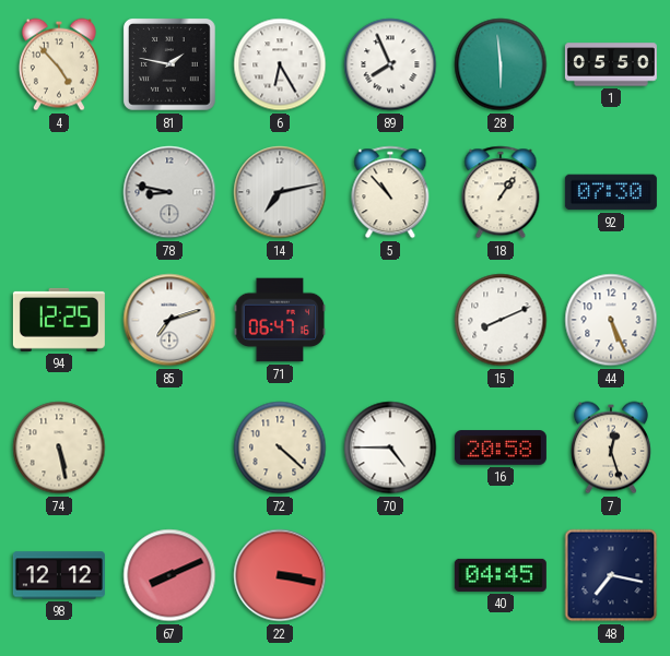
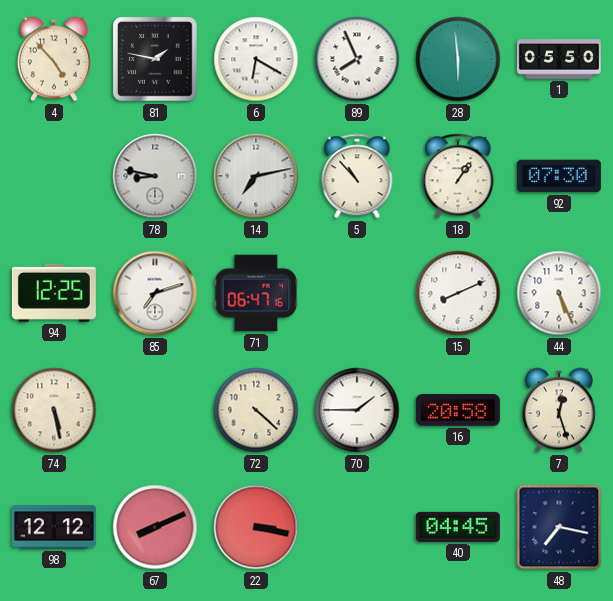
6: 6:25 -> 6:20
70: 4:45 -> 1:45
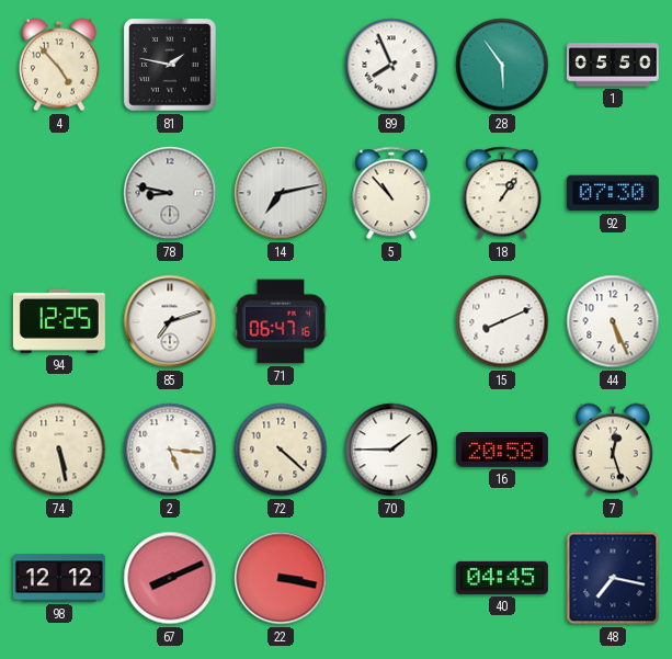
6: 6:20 -> none
28: 5:59 -> 5:54
2: none -> 5:16
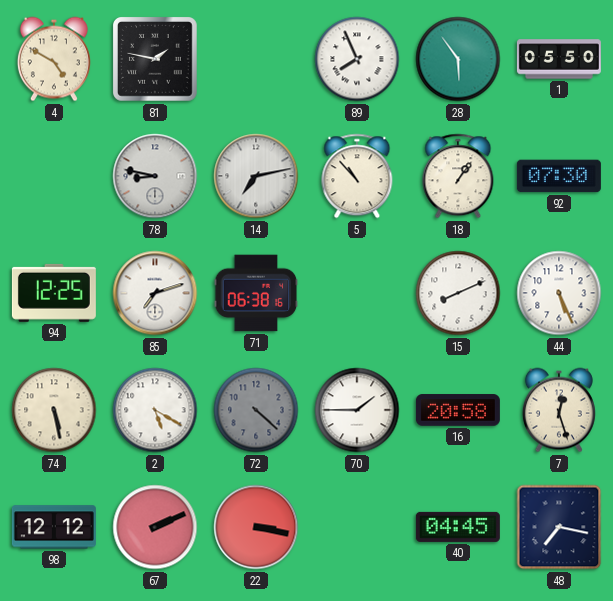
4: 4:53 -> 4:50
71: 06:47 -> 06:38
2: 5:16 -> 5:20
72 dial: cream -> grey
67: 8:11 -> 2:11
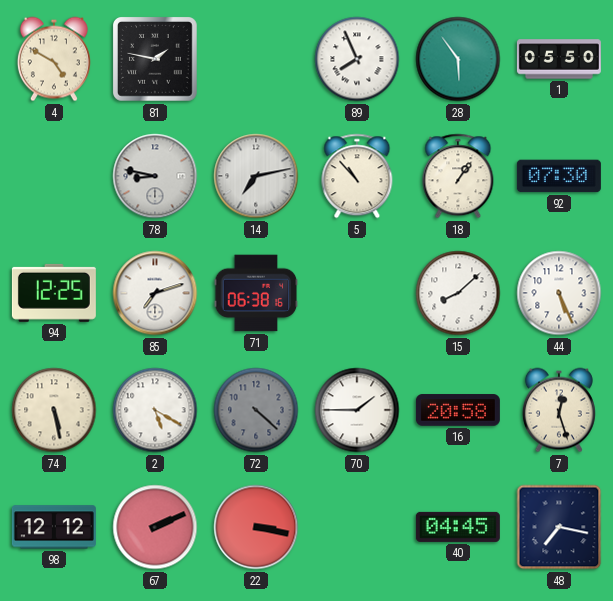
15: 8:11 -> 8:08
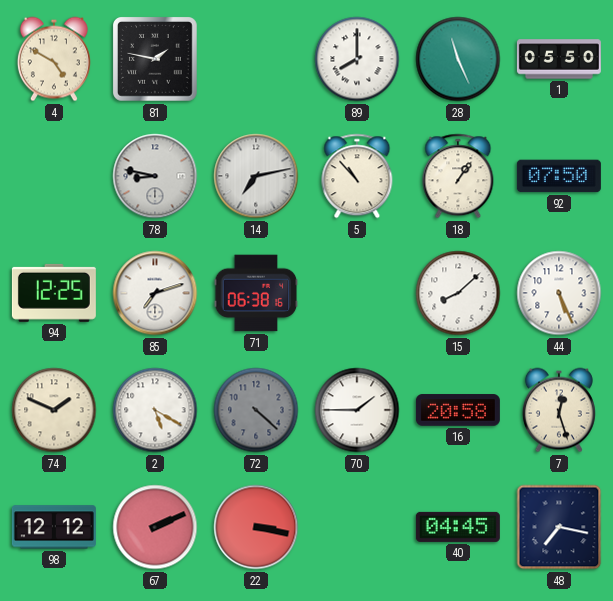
89: 7:56 -> 8:00
28: 5:54 -> 11:26
92: 07:30 -> 07:50
74: 5:28 -> 1:49
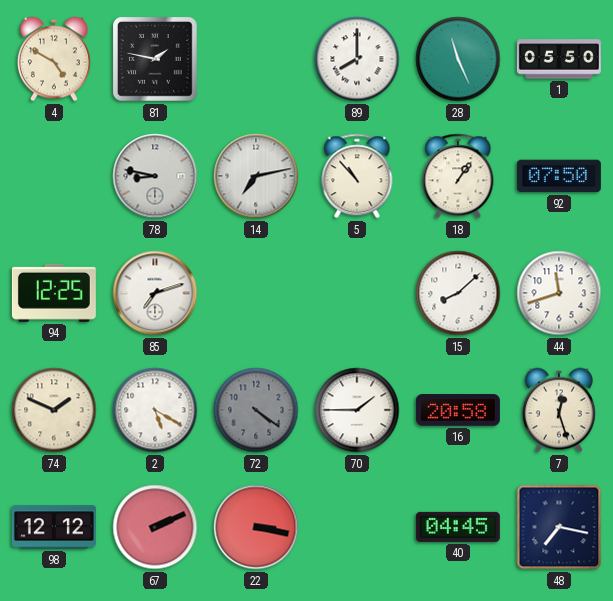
71: 06:38 -> none
44: 5:26 -> 11:42
72: 4:22 -> 4:21
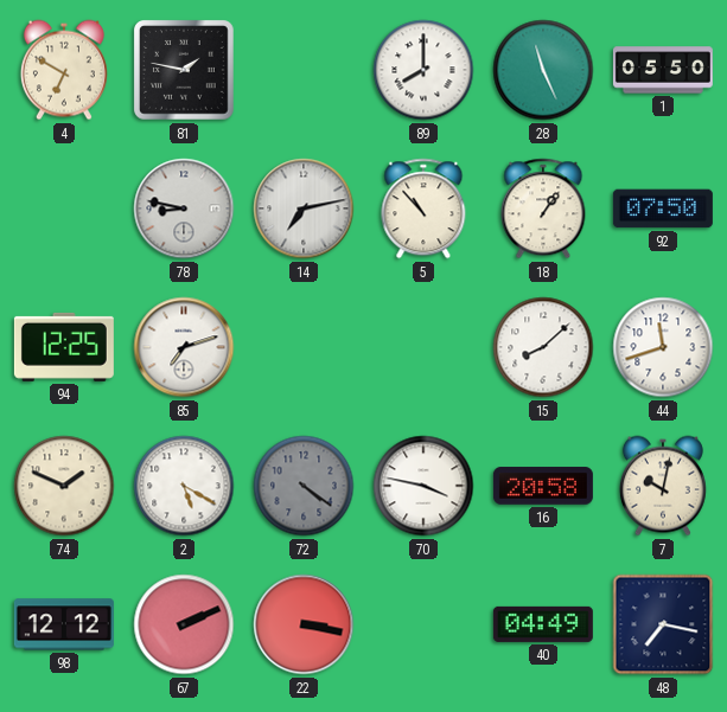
4: 4:50 -> 6:50
70: 1:45 -> 3:47
7: 12:27 -> 10:02
40: 04:45 -> 04:49
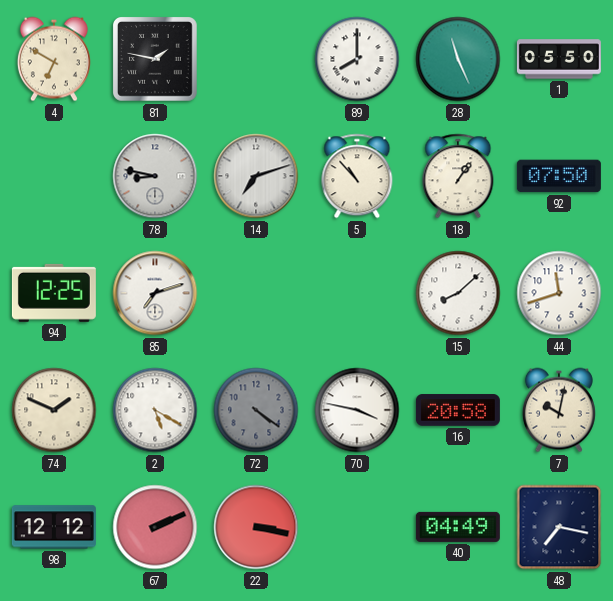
14: 7:13 -> 7:12
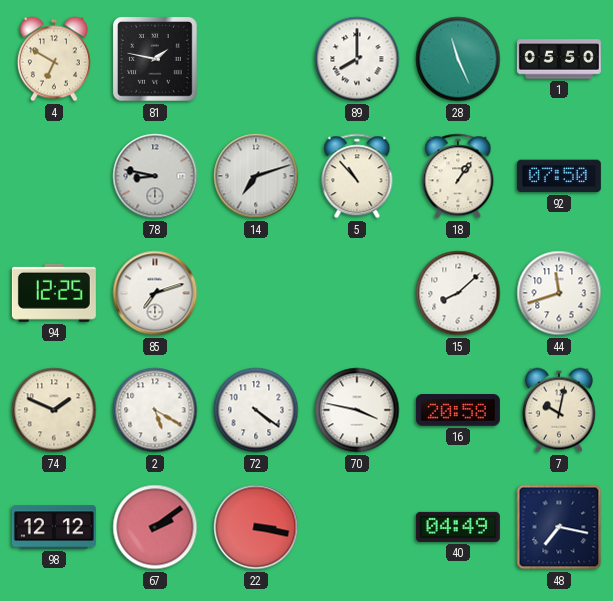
72 dial: grey -> white
67: 2:11 -> 2:09
